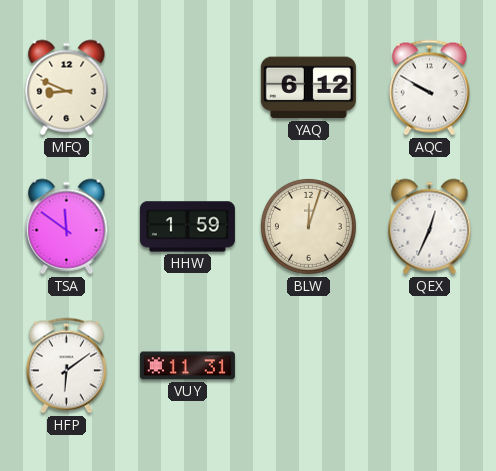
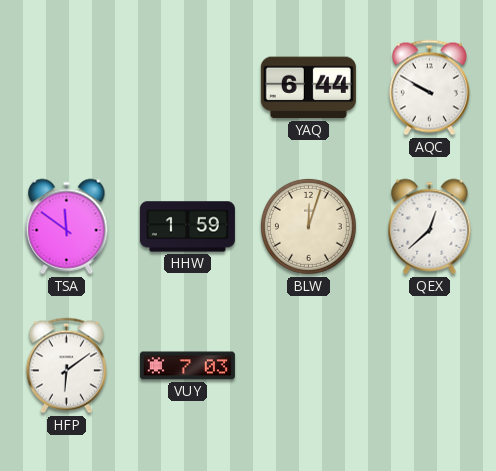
MFQ: 8:49 -> none
YAQ: 6:12 -> 6:44
QEX: 12:34 -> 12:38
VUY: 11:31 -> 7:03
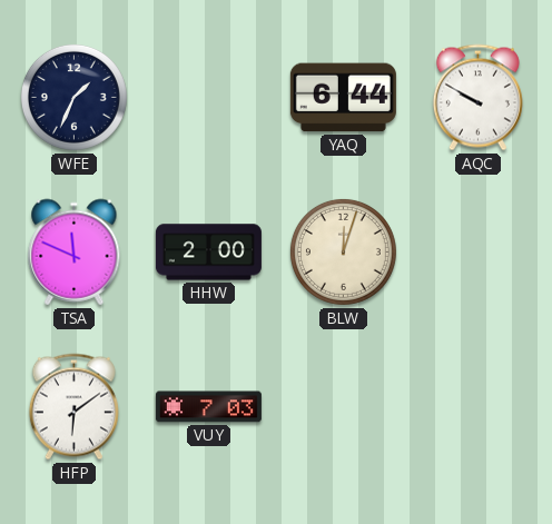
WFE: none -> 1:34
TSA: 11:51 -> 11:49
HHW: 1:59 -> 2:00
QEX: 12:38 -> none
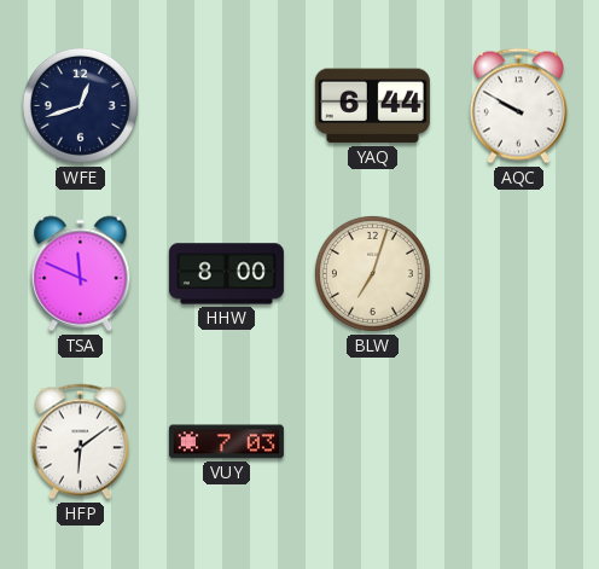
WFE: 1:34 -> 12:42
HHW: 2:00 -> 8:00
BLW: 12:03 -> 7:03
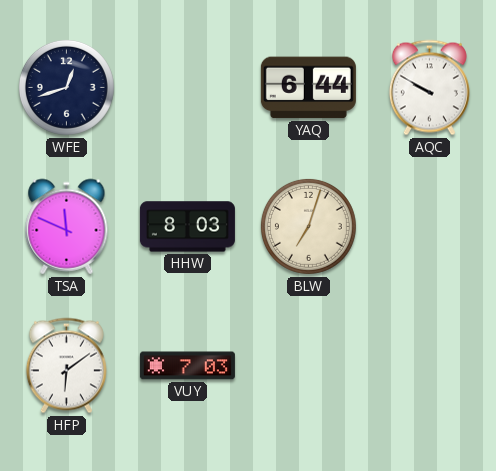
HHW: 8:00 -> 8:03
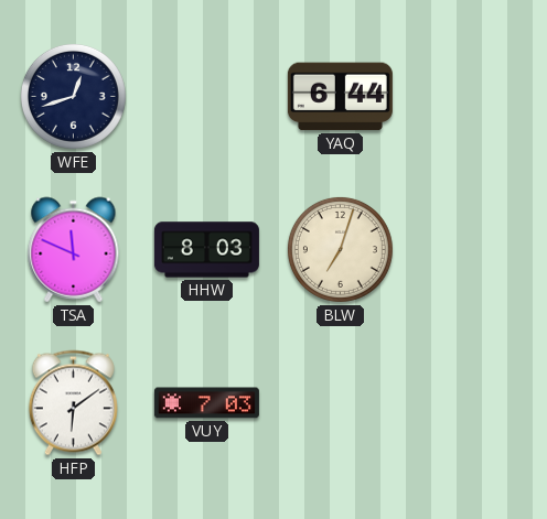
AQC: 9:50 -> none
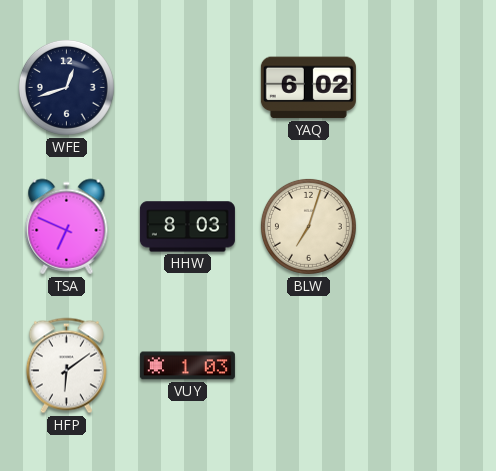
YAQ: 6:44 -> 6:02
TSA: 11:49 -> 6:49
VUY: 7:03 -> 1:03
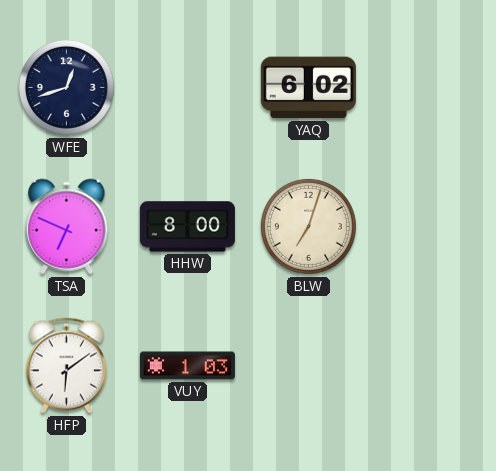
HHW: 8:03 -> 8:00
